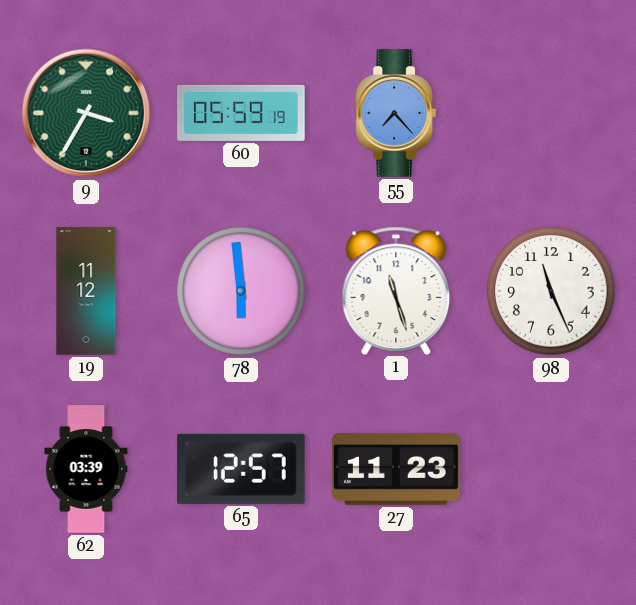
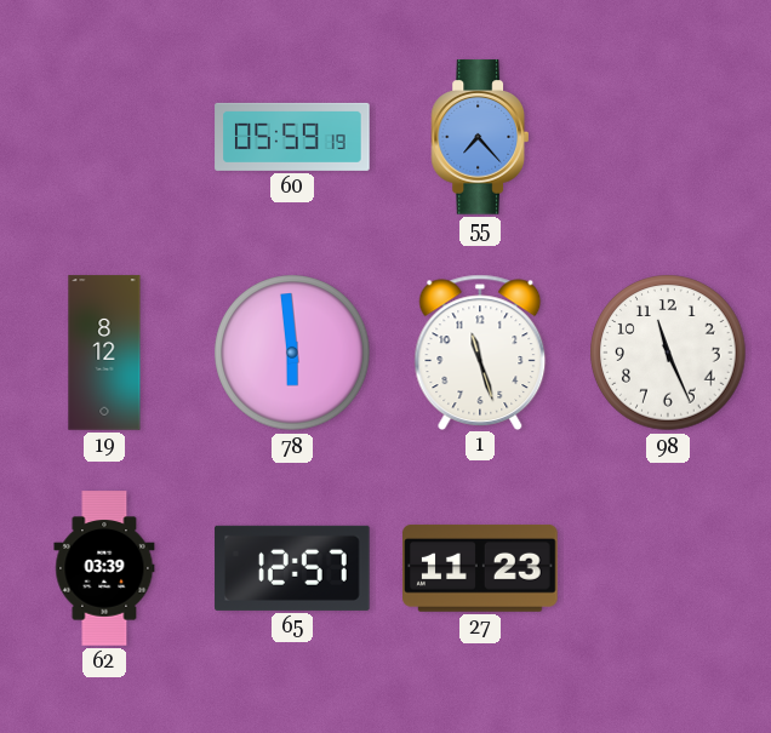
9: 3:35 -> none
19: 11:12 -> 8:12
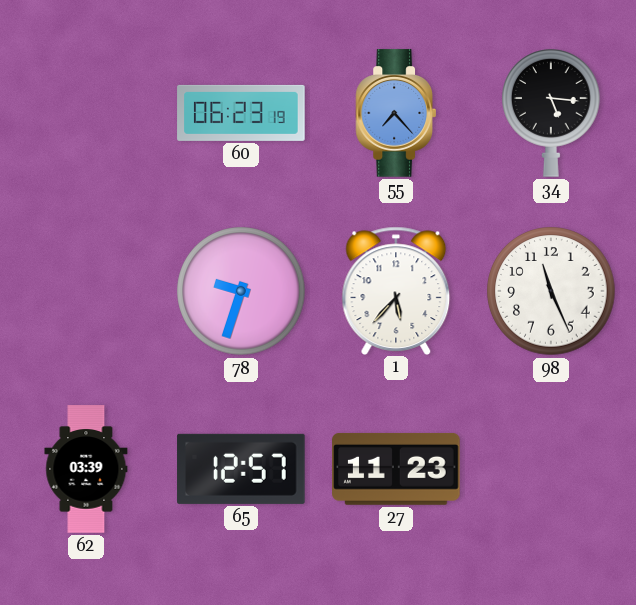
60: 05:59 -> 06:23
34: none -> 5:16
19: 8:12 -> none
78: 5:59 -> 9:33
1: 11:27 -> 5:37
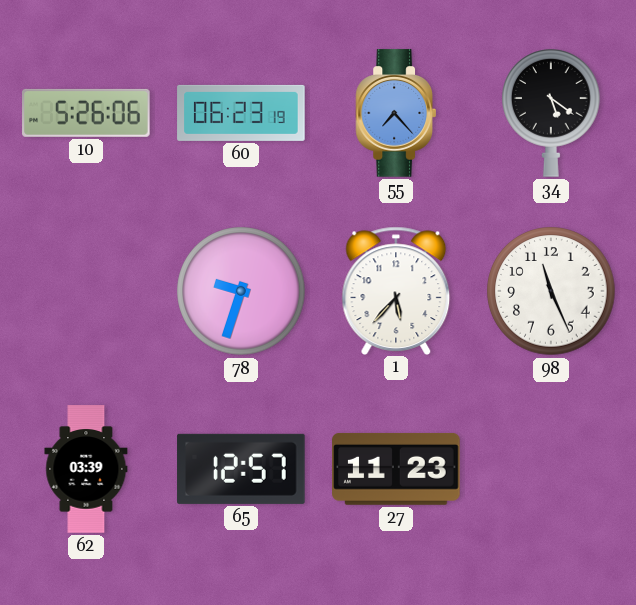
10: none -> 5:26
34: 5:16 -> 5:21
